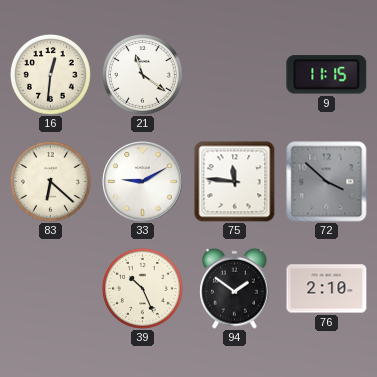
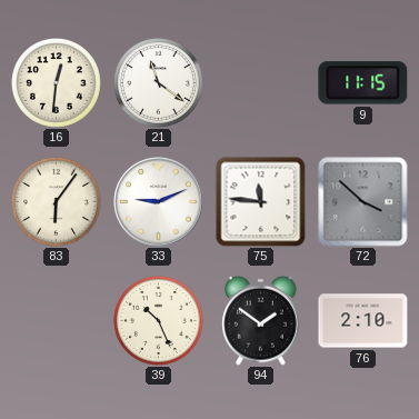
83: 6:22 -> 6:06
33: 9:10 -> 9:11
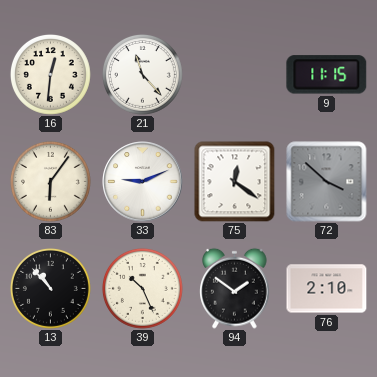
21: 11:21 -> 11:23
75: 11:46 -> 12:21
13: none -> 10:53
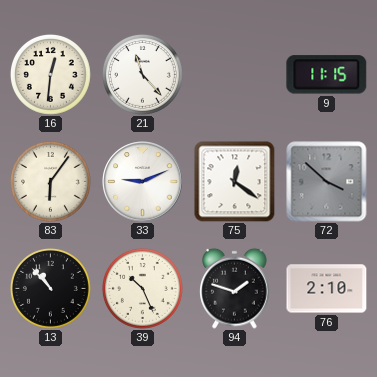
94: 1:51 -> 1:48
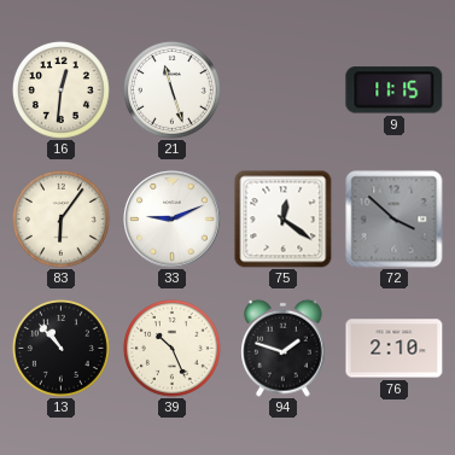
21: 11:23 -> 11:27
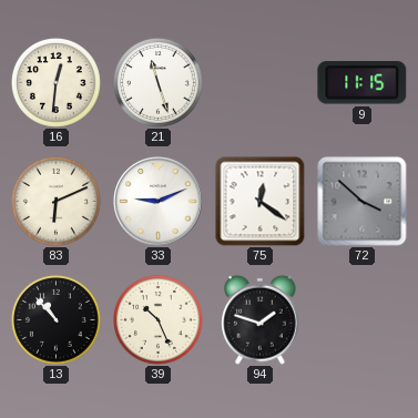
83: 6:06 -> 6:11
76: 2:10 -> none
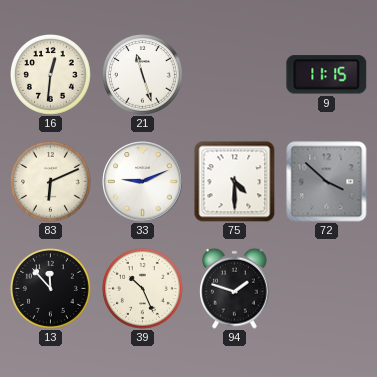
75: 12:21 -> 4:30
13: 10:53 -> 11:53
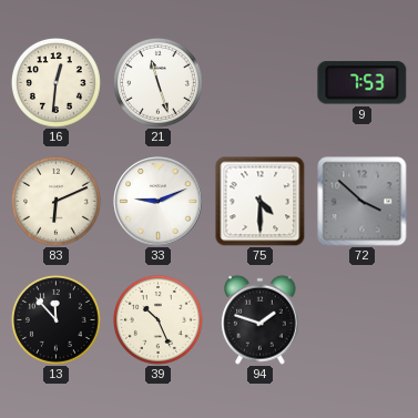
9: 11:15 -> 7:53
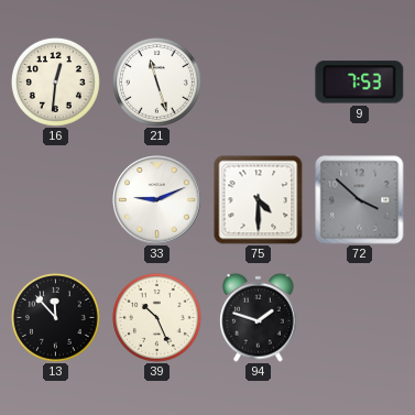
83: 6:11 -> none
